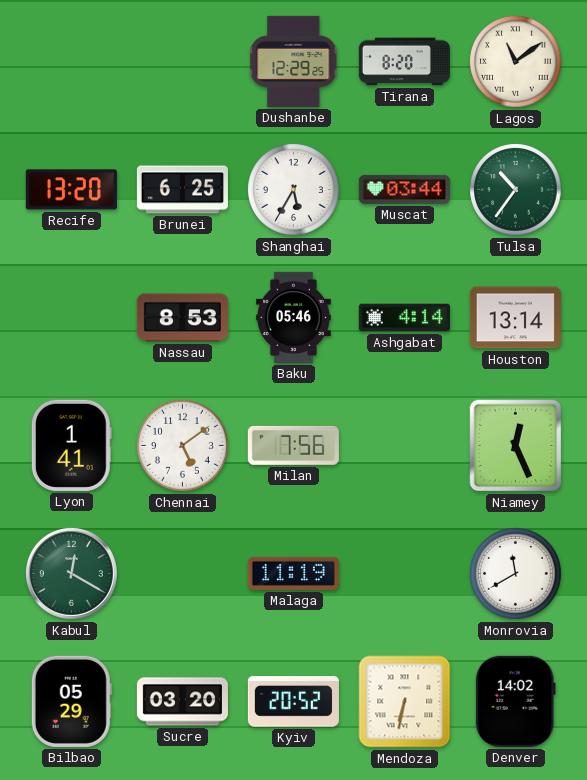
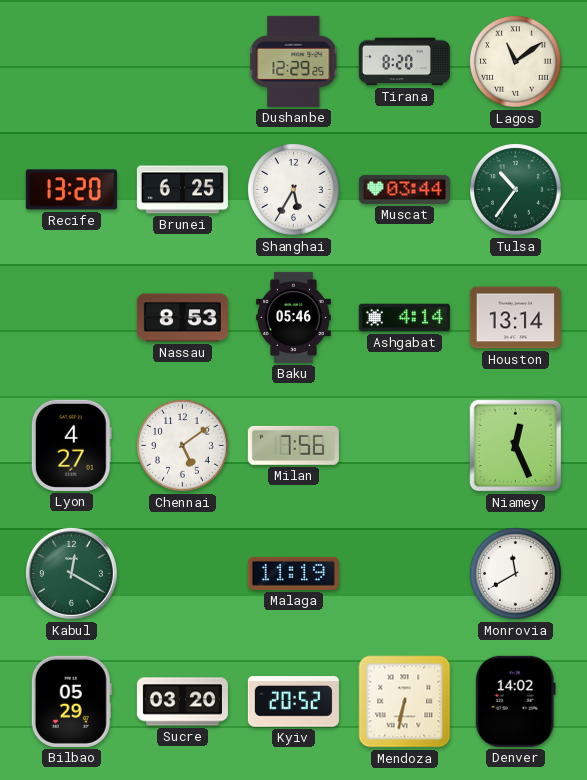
Lyon: 1:41 -> 4:27
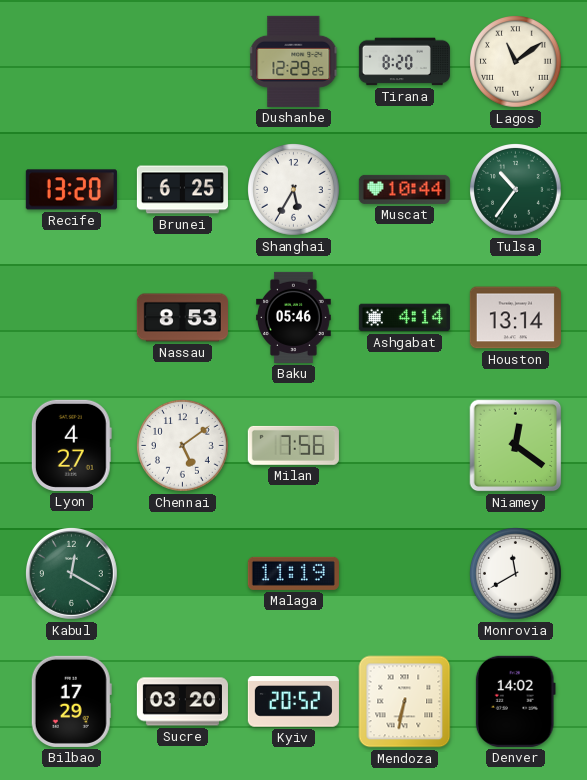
Muscat: 03:44 -> 10:44
Niamey: 12:26 -> 12:21
Bilbao: 05:29 -> 17:29
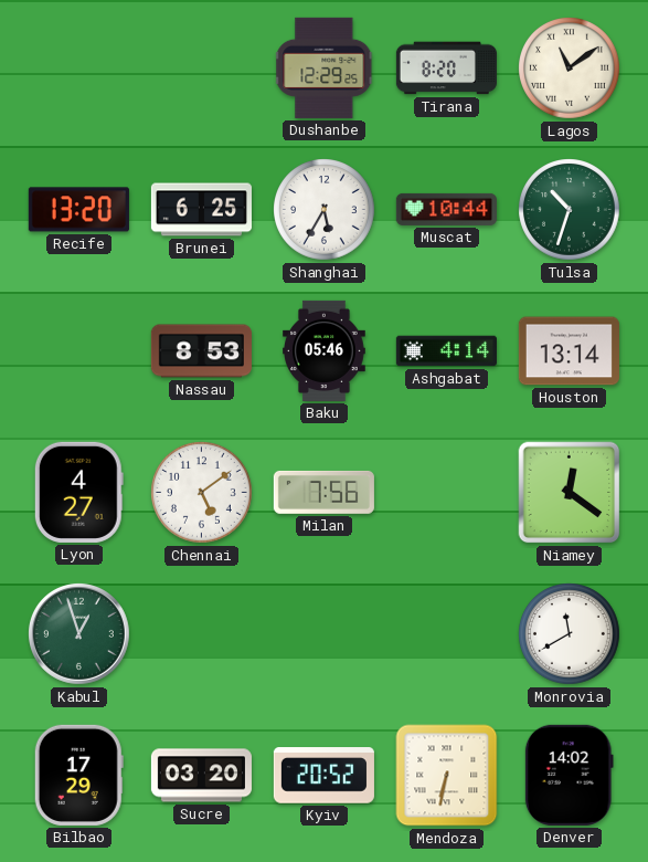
Tulsa: 10:36 -> 10:33
Kabul: 12:20 -> 12:57
Malaga: 11:19 -> none
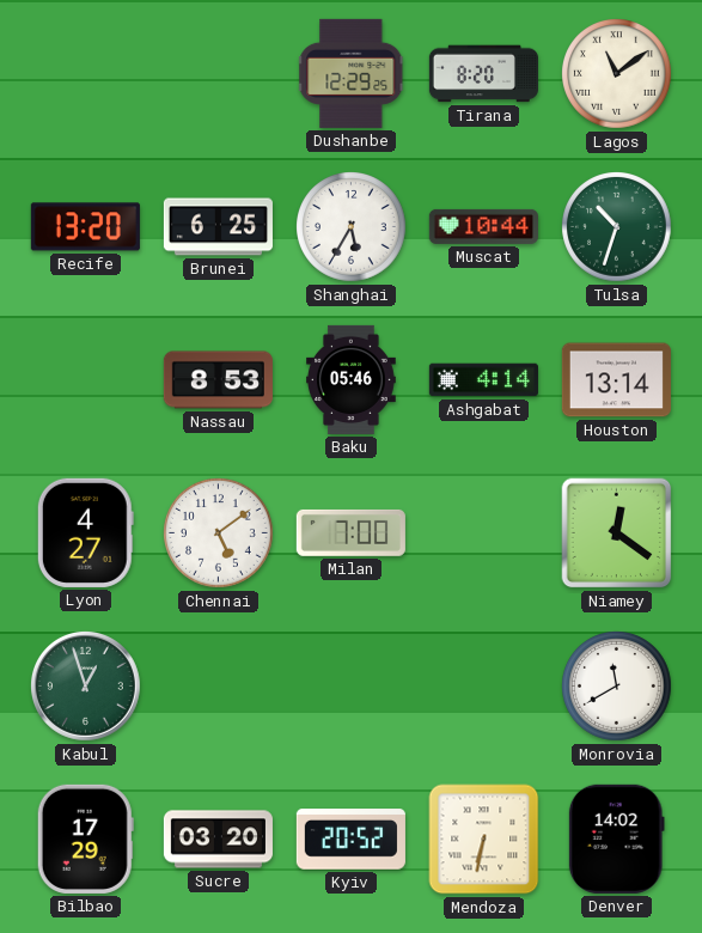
Milan: 7:56 -> 7:00
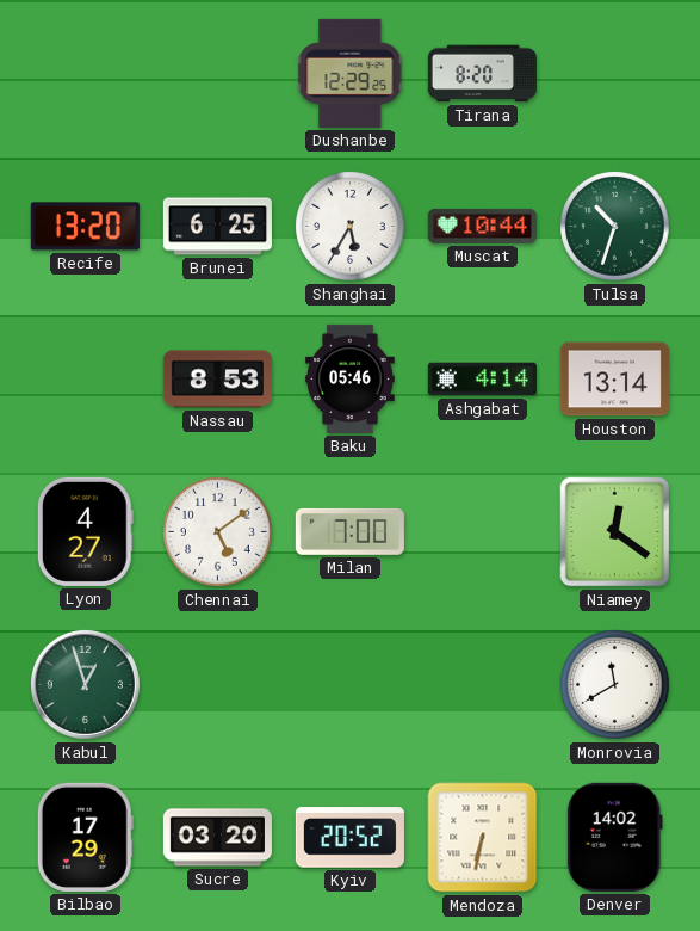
Lagos: 11:09 -> none
